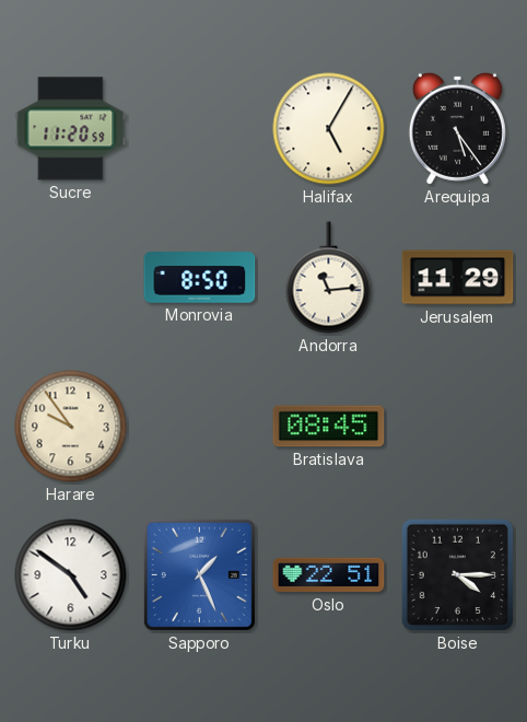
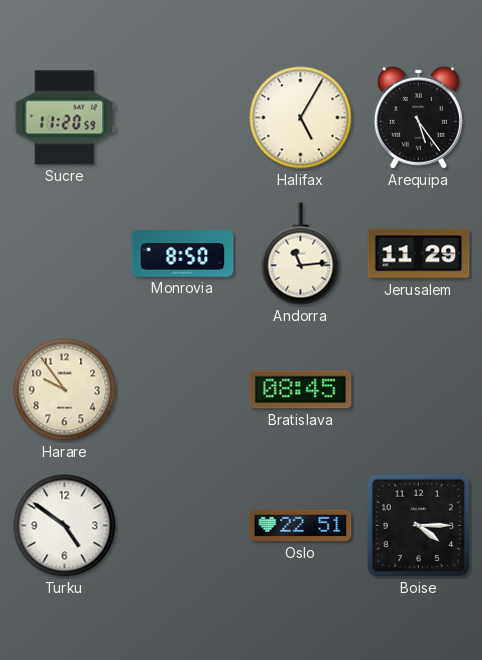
Sapporo: 1:26 -> none
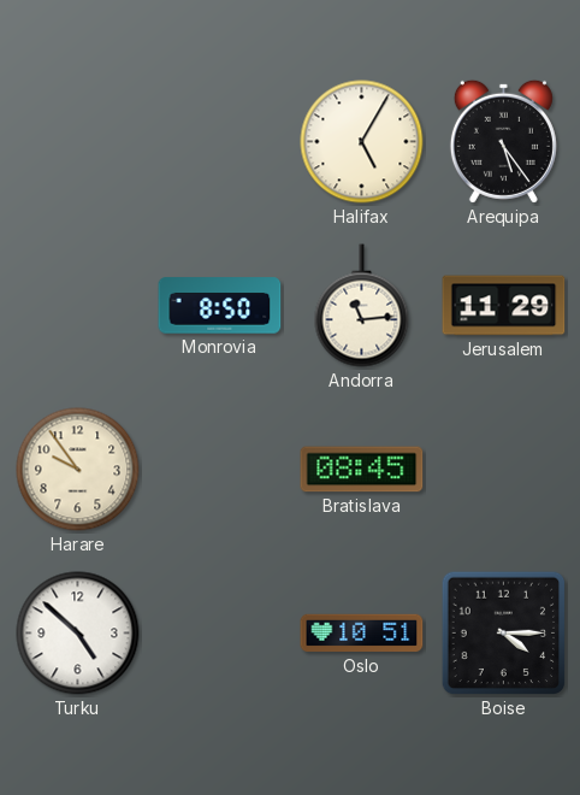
Sucre: 11:20 -> none
Turku: 4:51 -> 4:52
Oslo: 22:51 -> 10:51
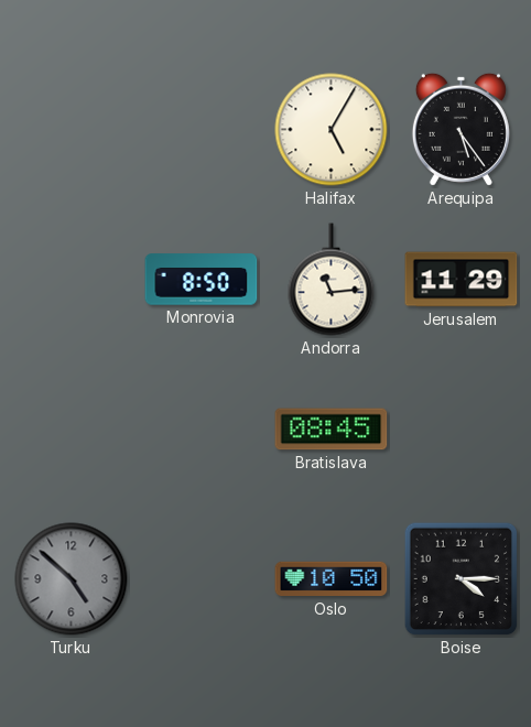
Harare: 9:54 -> none
Turku dial: white -> grey
Oslo: 10:51 -> 10:50
